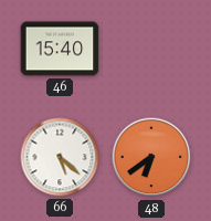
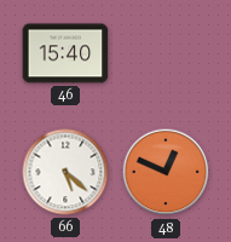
48: 6:39 -> 12:49
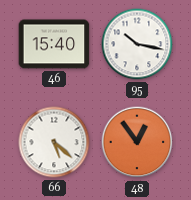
95: none -> 10:17
48: 12:49 -> 12:54
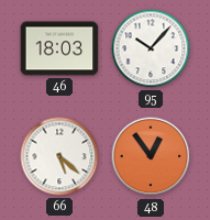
46: 15:40 -> 18:03
95: 10:17 -> 10:07
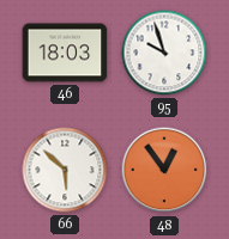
95: 10:07 -> 9:57
66: 5:22 -> 5:52
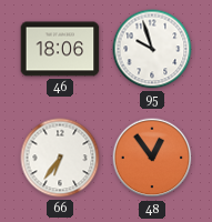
46: 18:03 -> 18:06
66: 5:52 -> 6:36
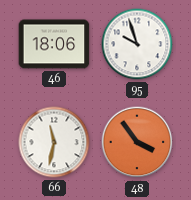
66: 6:36 -> 11:32
48: 12:54 -> 3:54
